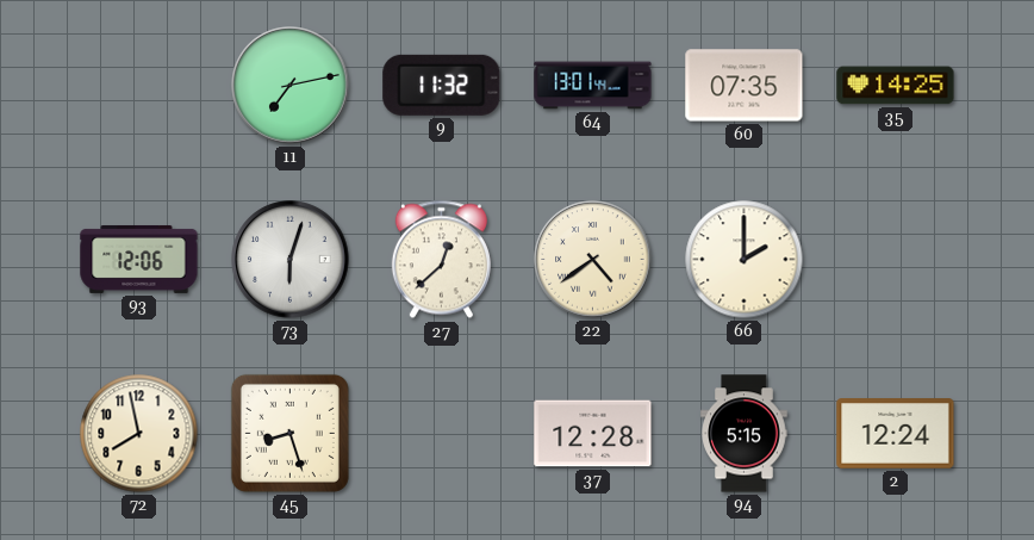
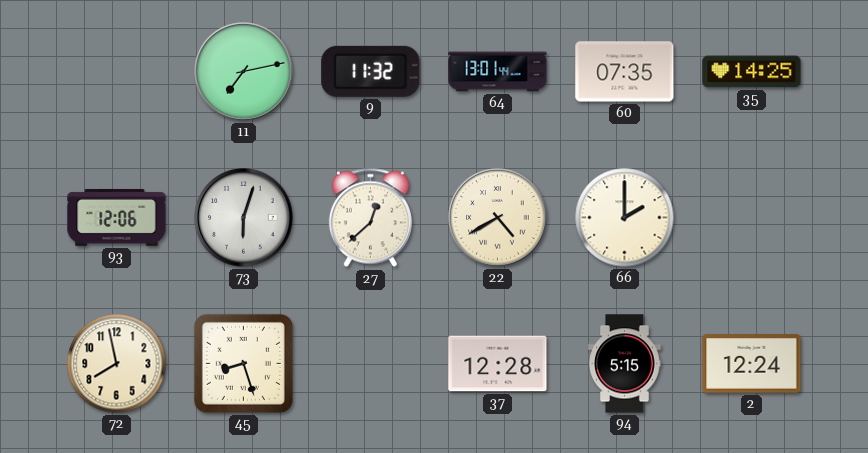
22: 4:39 -> 4:40
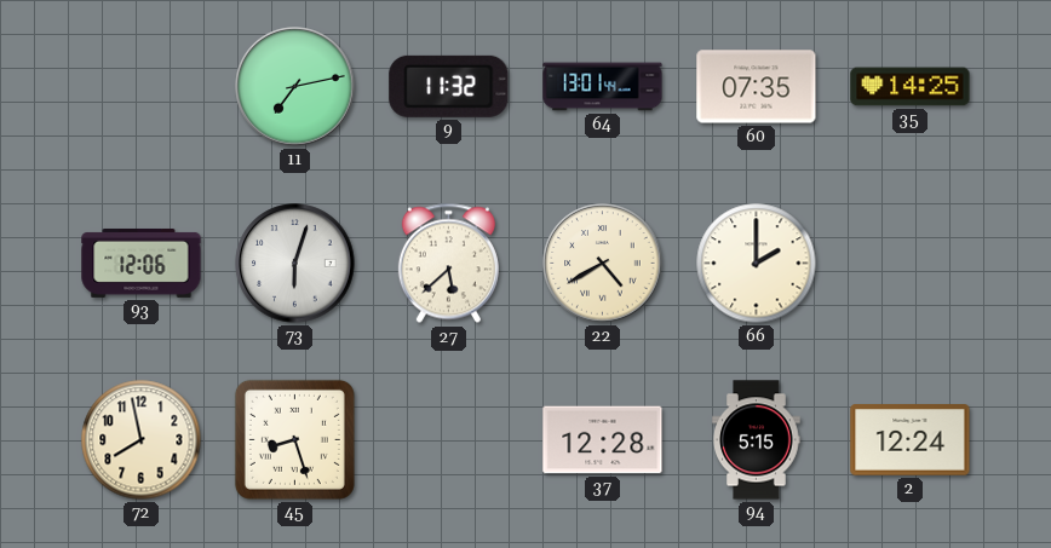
27: 12:38 -> 5:38
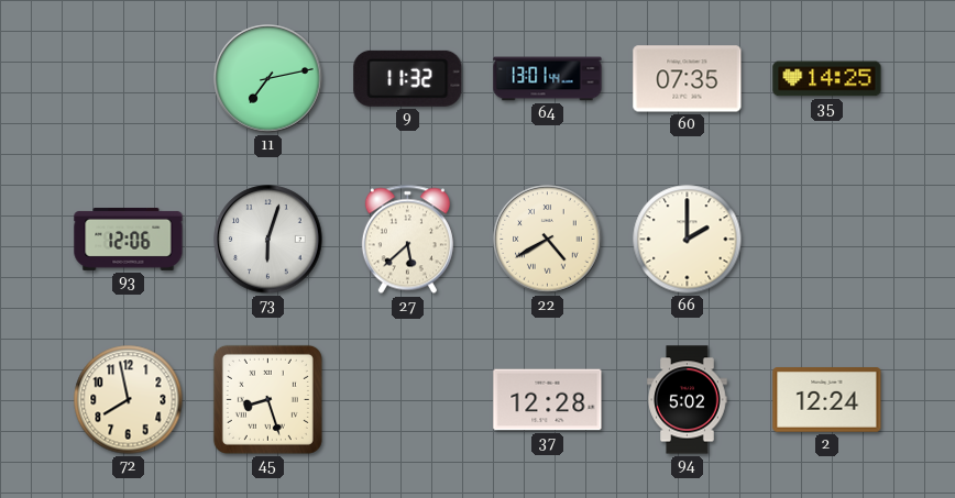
94: 5:15 -> 5:02
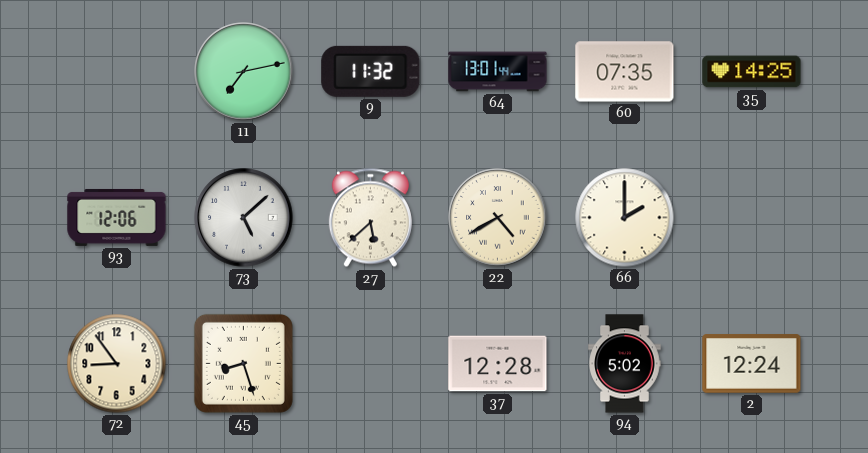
73: 6:03 -> 5:08
72: 7:58 -> 8:54
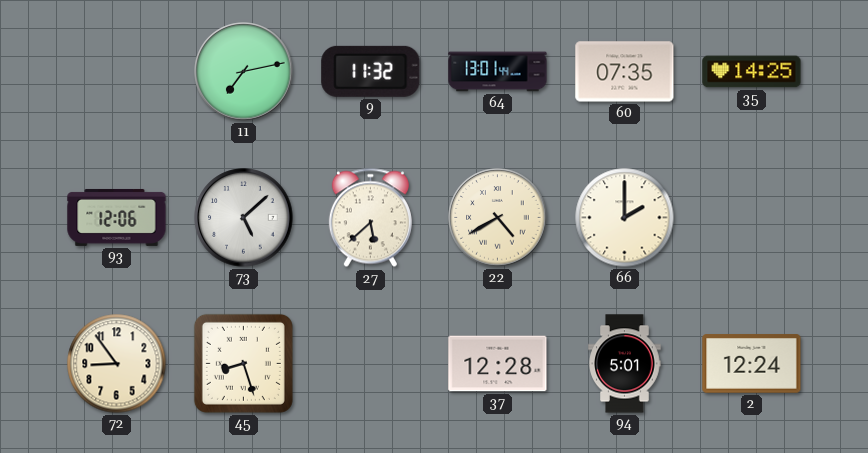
94: 5:02 -> 5:01
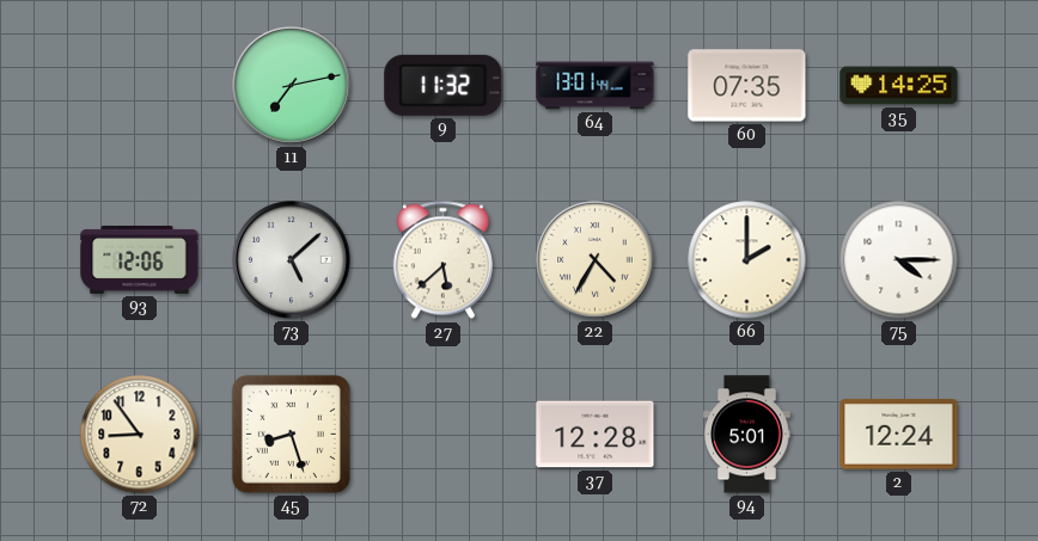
22: 4:40 -> 4:35
75: none -> 4:15
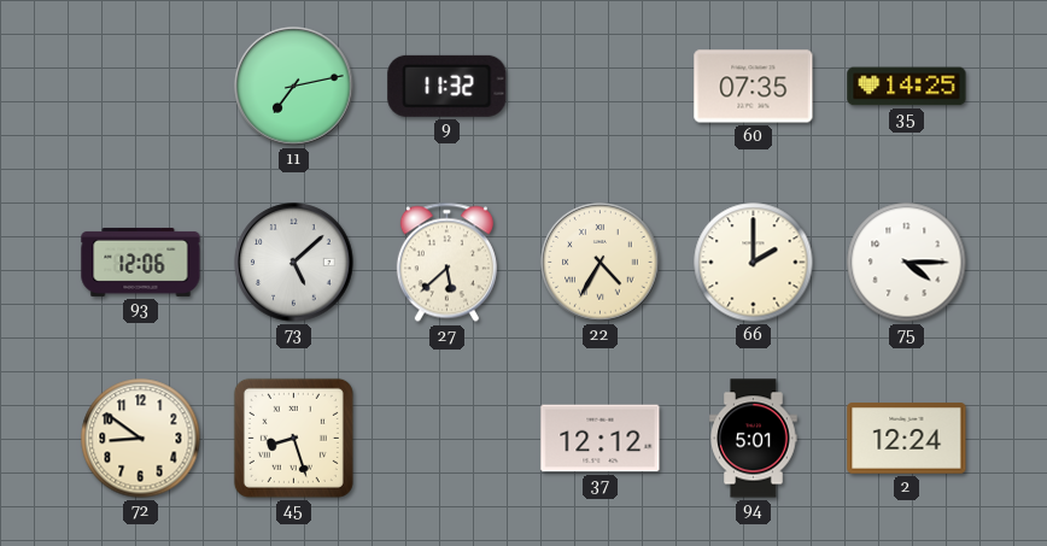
64: 13:01 -> none
72: 8:54 -> 8:51
37: 12:28 -> 12:12
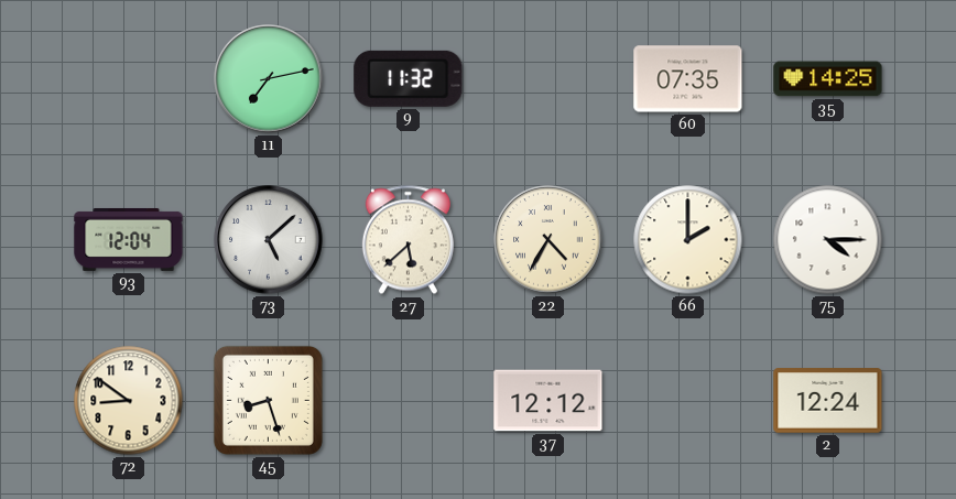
93: 12:06 -> 12:04
94: 5:01 -> none
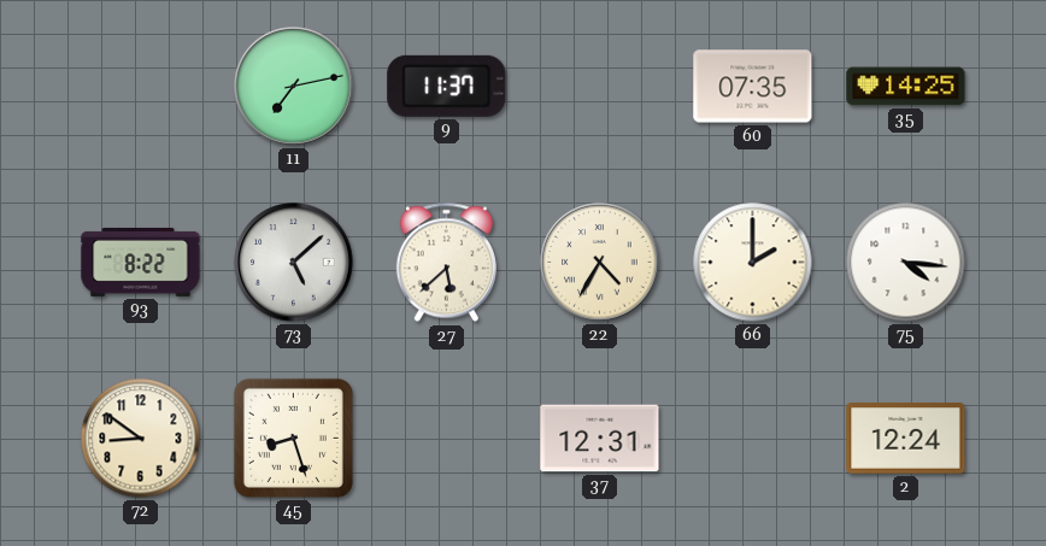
9: 11:32 -> 11:37
93: 12:04 -> 8:22
75: 4:15 -> 4:16
37: 12:12 -> 12:31
